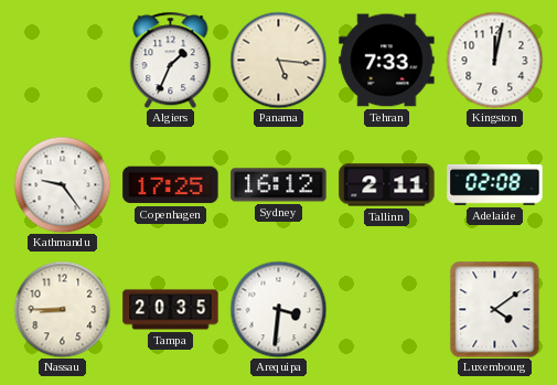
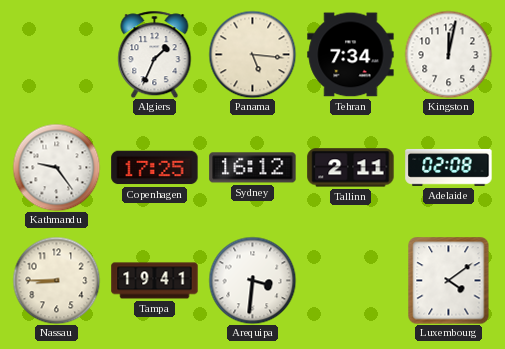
Tehran: 7:33 -> 7:34
Tampa: 20:35 -> 19:41
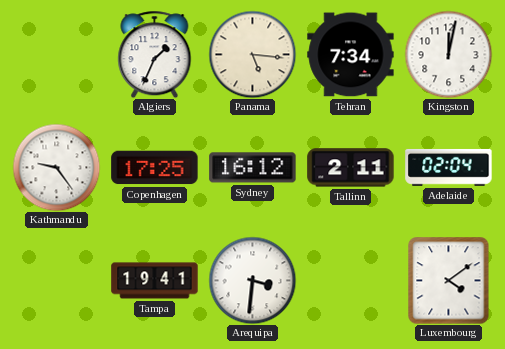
Adelaide: 02:08 -> 02:04
Nassau: 8:45 -> none
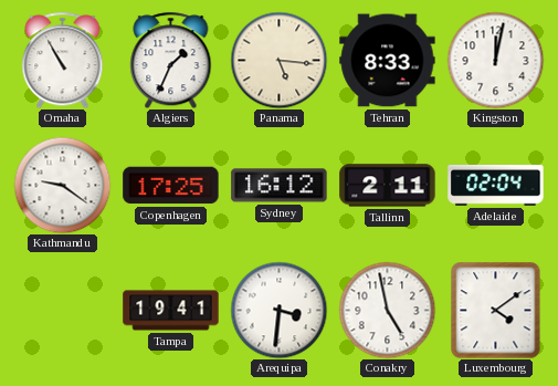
Omaha: none -> 10:55
Tehran: 7:34 -> 8:33
Kathmandu: 9:24 -> 9:21
Conakry: none -> 4:58
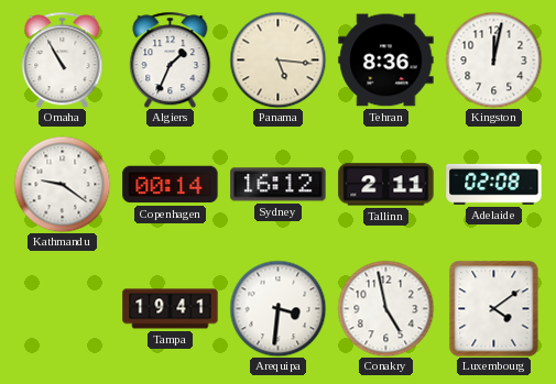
Tehran: 8:33 -> 8:36
Copenhagen: 17:25 -> 00:14
Adelaide: 02:04 -> 02:08
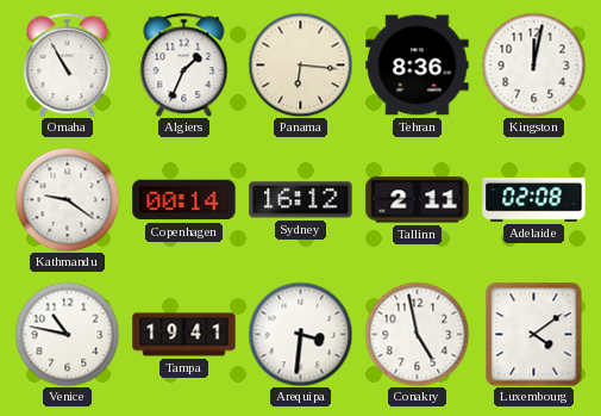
Panama: 5:16 -> 6:16
Venice: none -> 10:47
